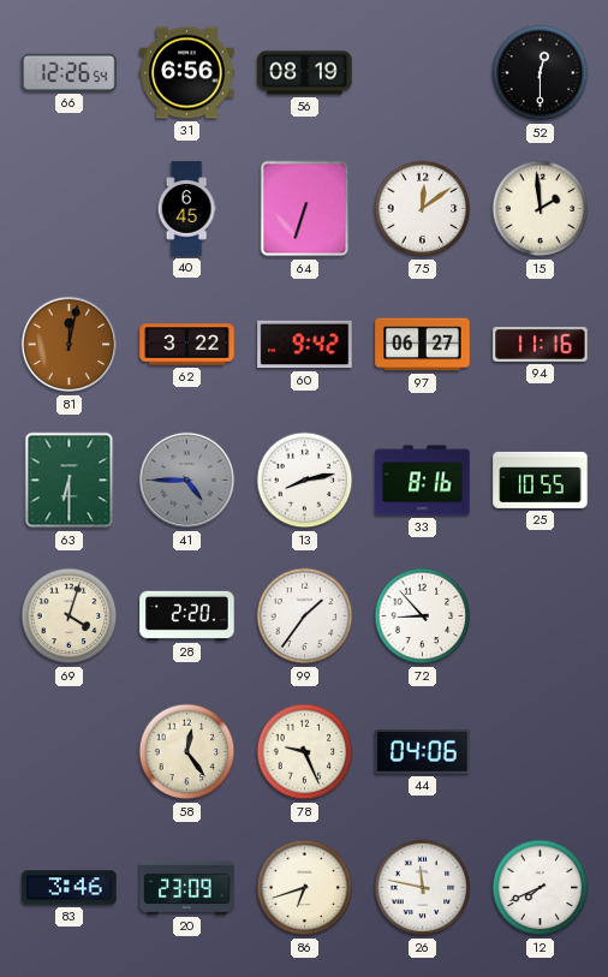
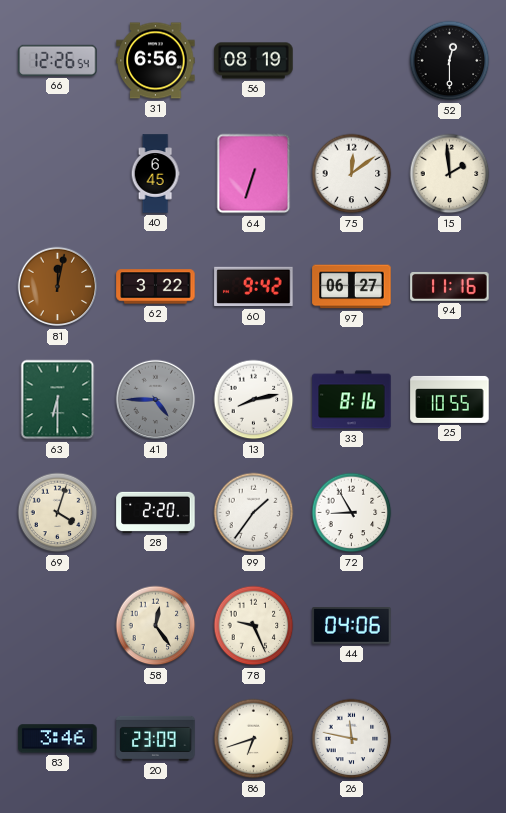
72: 8:53 -> 8:55
12: 7:41 -> none
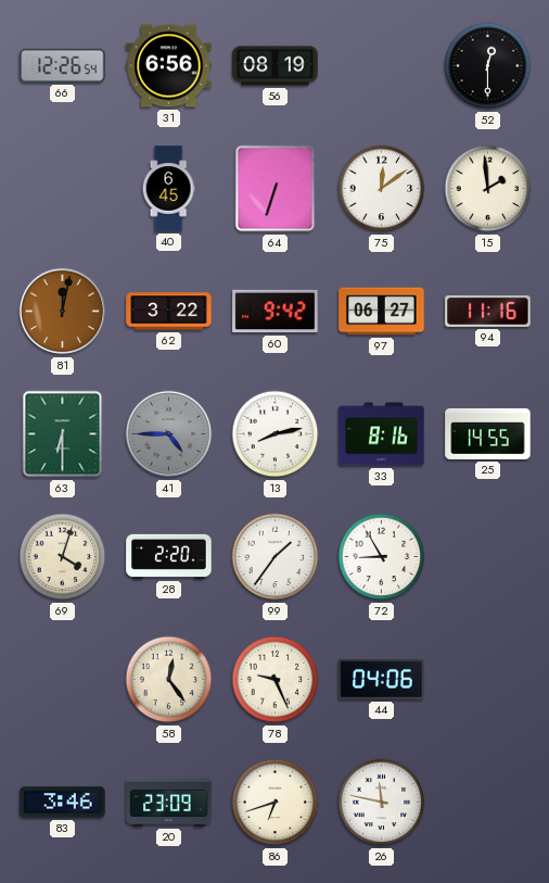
25: 10:55 -> 14:55
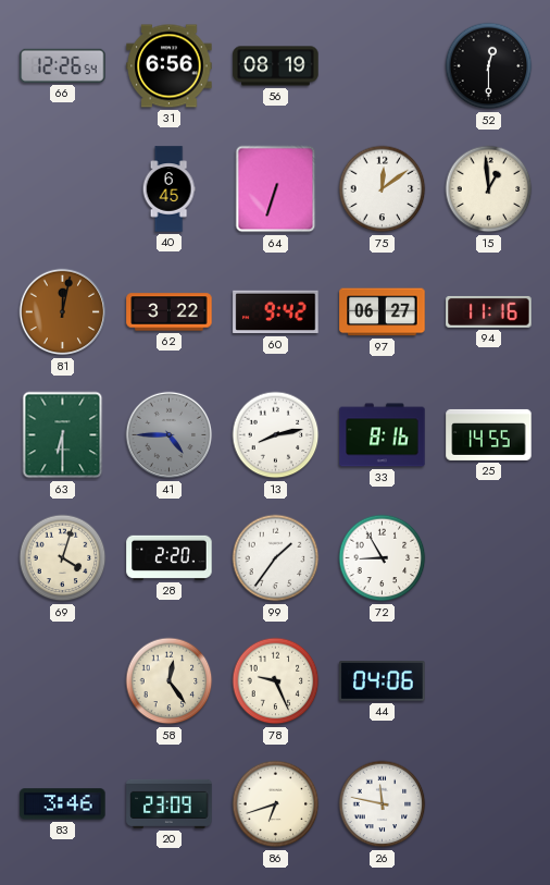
15: 1:59 -> 12:59
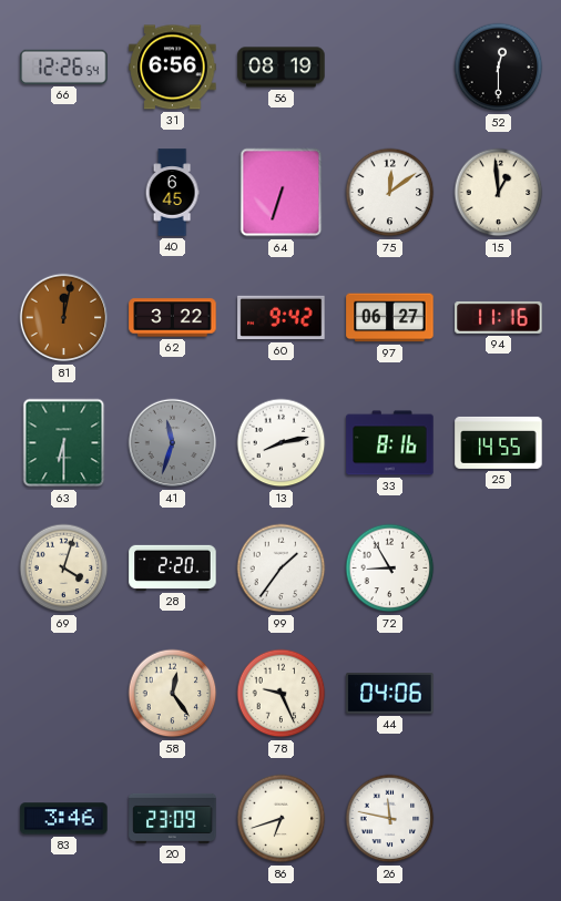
41: 4:45 -> 11:33
